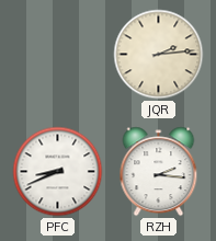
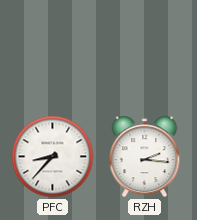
JQR: 2:14 -> none
PFC: 8:41 -> 8:37
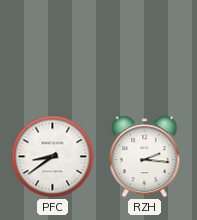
PFC: 8:37 -> 8:39
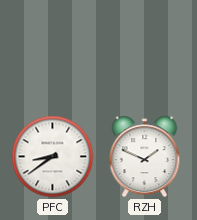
RZH: 2:16 -> 1:49
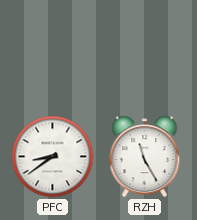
RZH: 1:49 -> 11:25
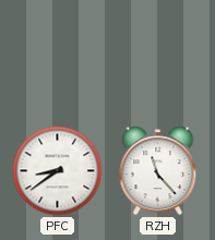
RZH: 11:25 -> 11:23
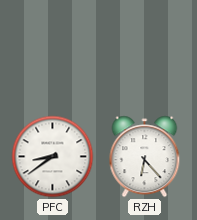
RZH: 11:23 -> 6:23
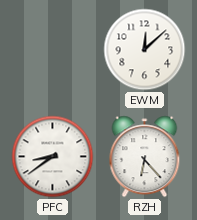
EWM: none -> 12:08
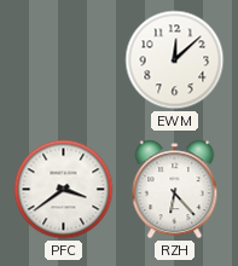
PFC: 8:39 -> 3:39
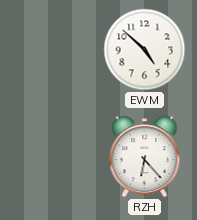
EWM: 12:08 -> 4:52
PFC: 3:39 -> none
